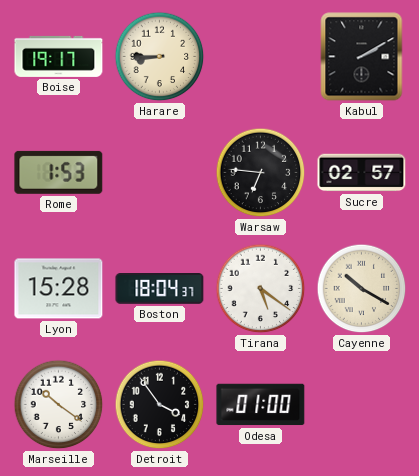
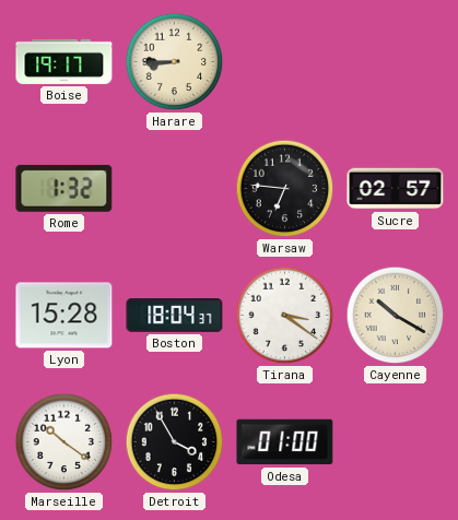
Kabul: 2:10 -> none
Rome: 1:53 -> 1:32
Tirana: 5:21 -> 3:21
Detroit: 3:54 -> 3:55
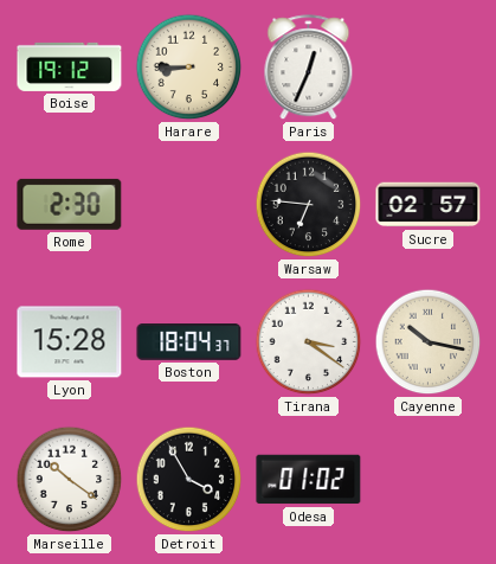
Boise: 19:17 -> 19:12
Paris: none -> 12:34
Rome: 1:32 -> 2:30
Cayenne: 10:20 -> 10:17
Odesa: 01:00 -> 01:02
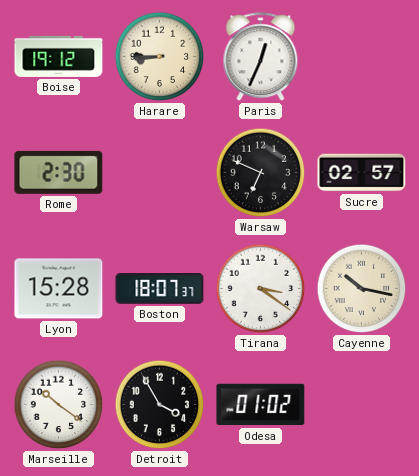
Warsaw: 6:46 -> 6:49
Boston: 18:04 -> 18:07
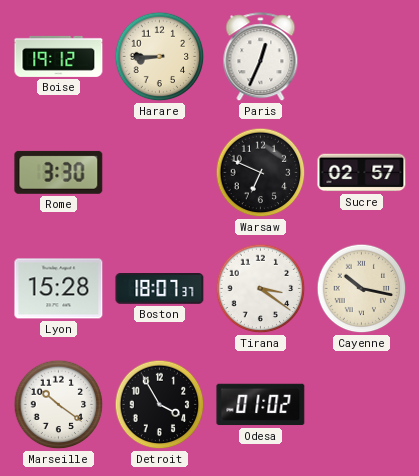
Rome: 2:30 -> 3:30
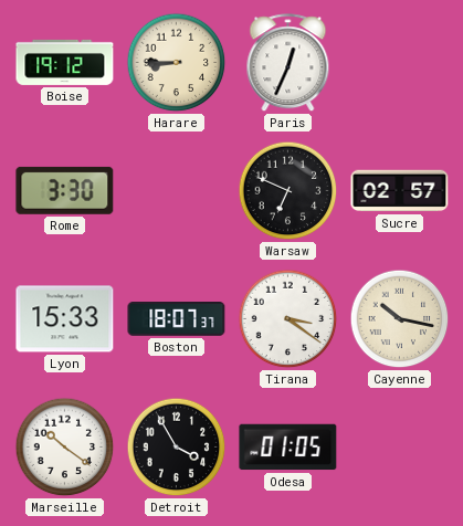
Lyon: 15:28 -> 15:33
Odesa: 01:02 -> 01:05
